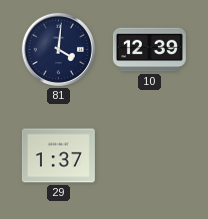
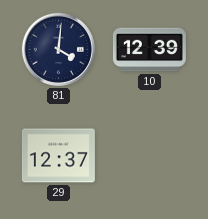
29: 1:37 -> 12:37
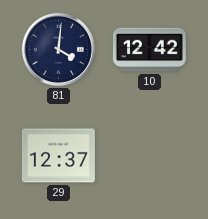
10: 12:39 -> 12:42
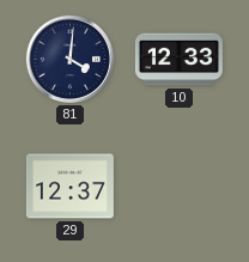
10: 12:42 -> 12:33
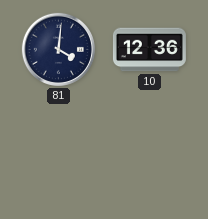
10: 12:33 -> 12:36
29: 12:37 -> none
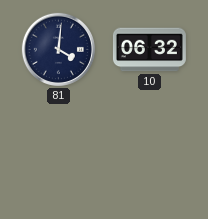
10: 12:36 -> 06:32
